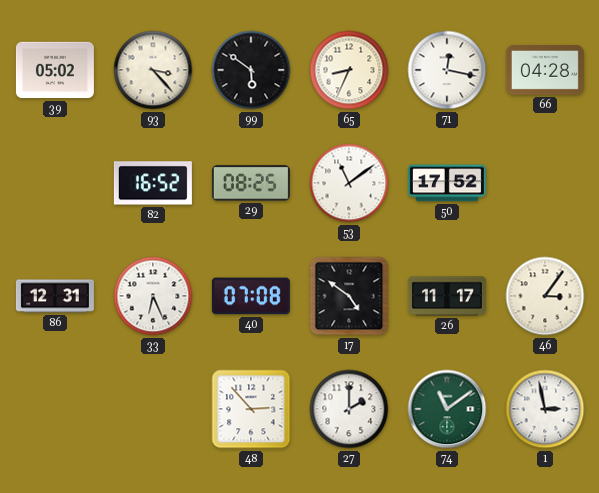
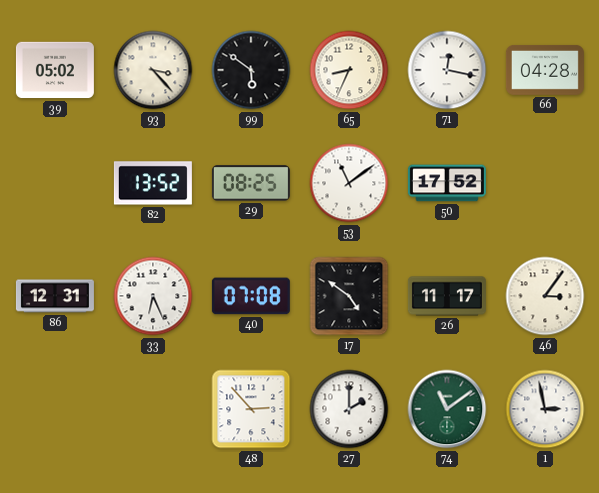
82: 16:52 -> 13:52
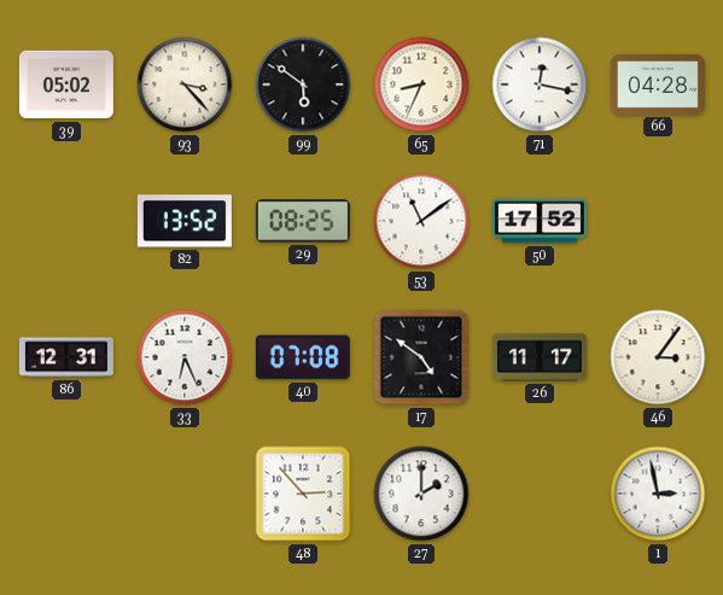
74: 11:09 -> none
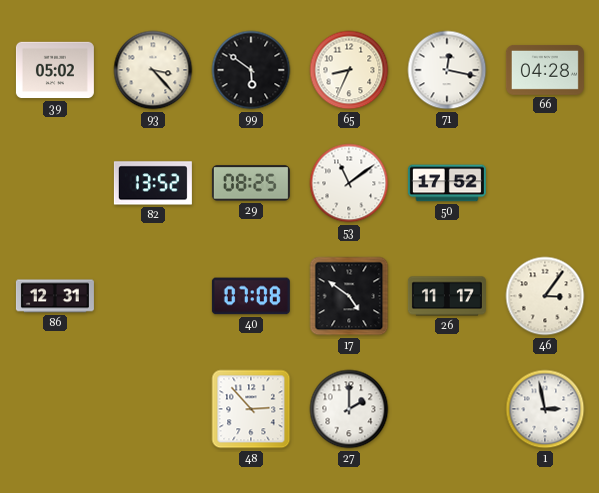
33: 6:26 -> none
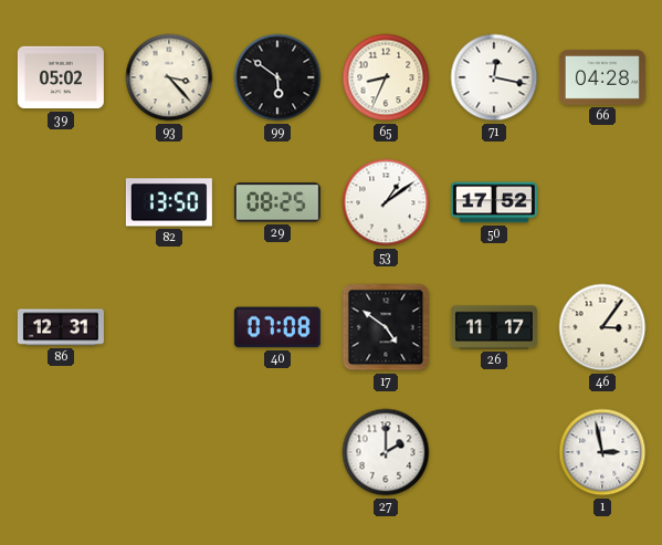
82: 13:52 -> 13:50
53: 11:09 -> 1:09
48: 2:53 -> none
